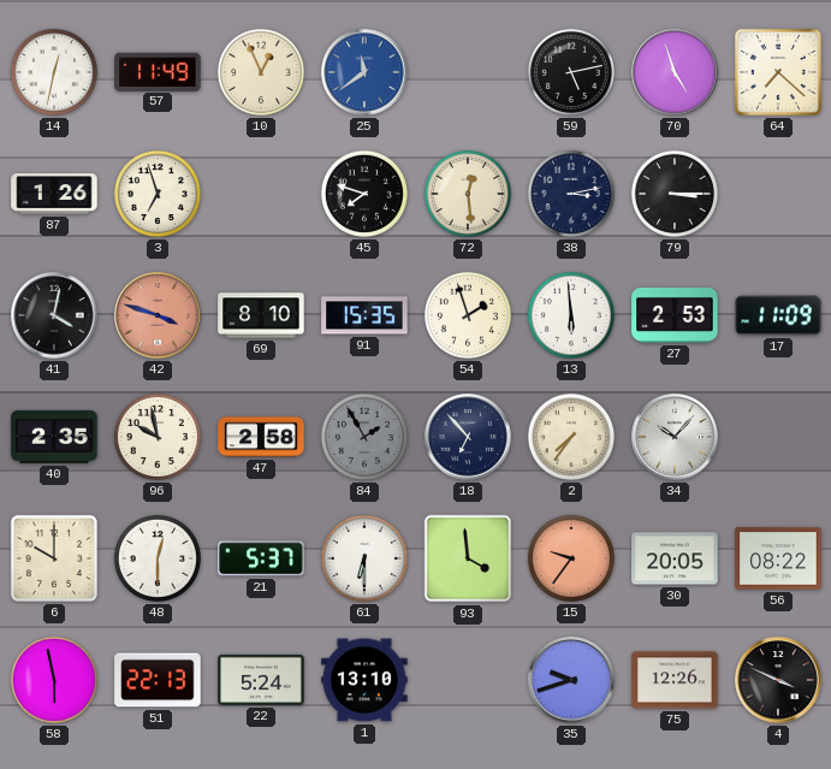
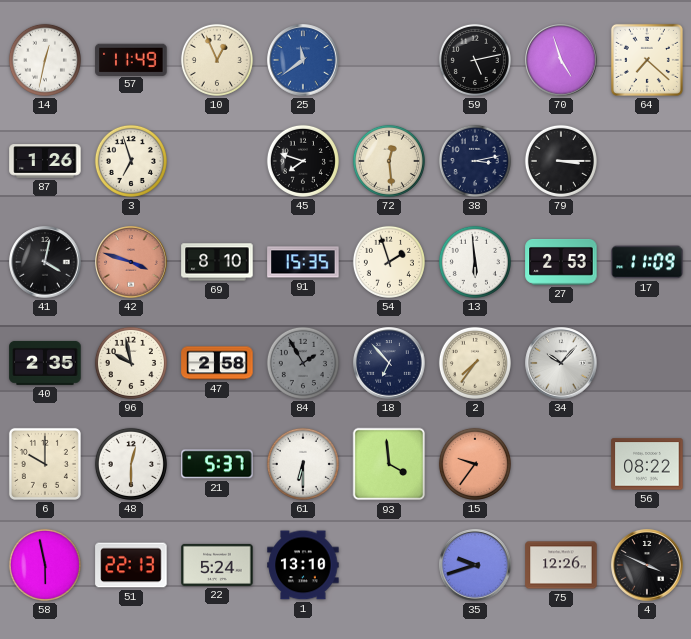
30: 20:05 -> none
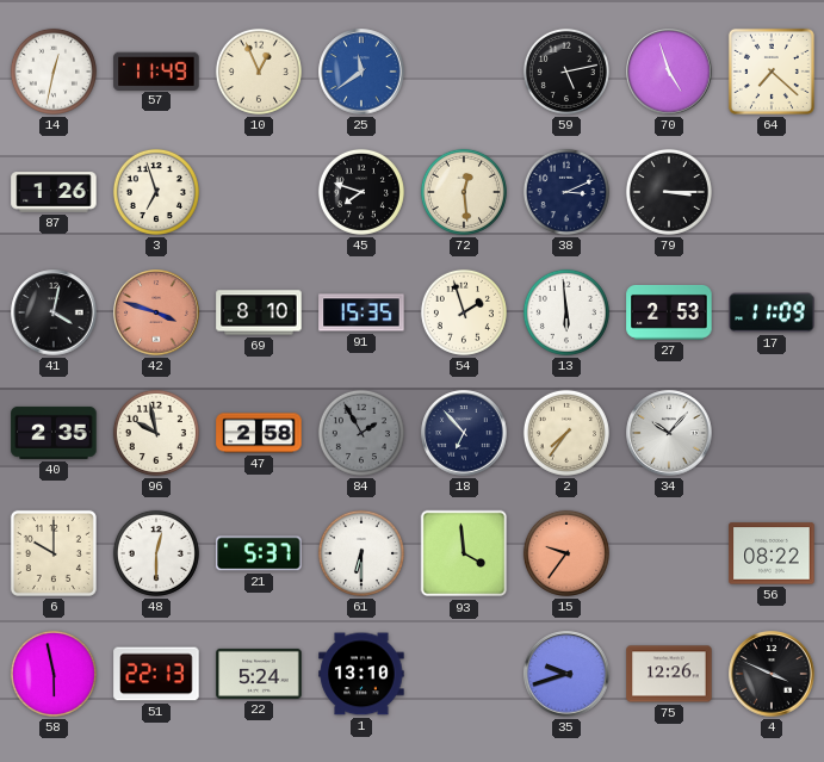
38: 3:13 -> 3:11
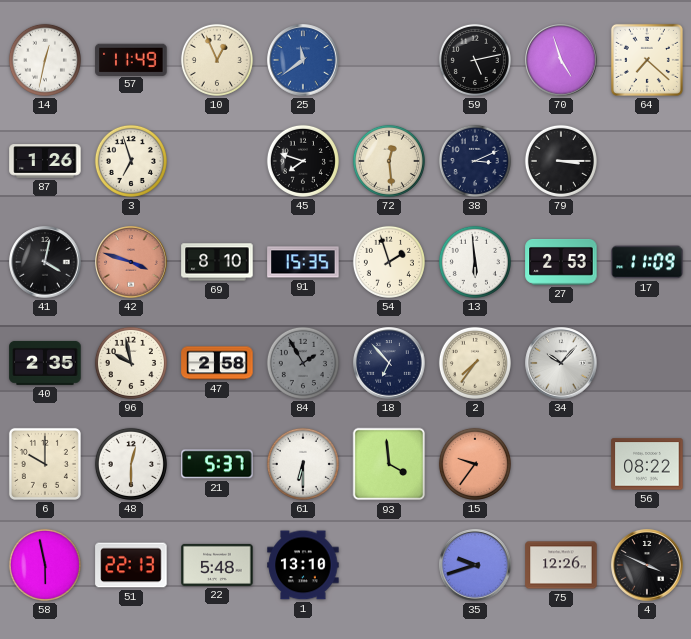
22: 5:24 -> 5:48
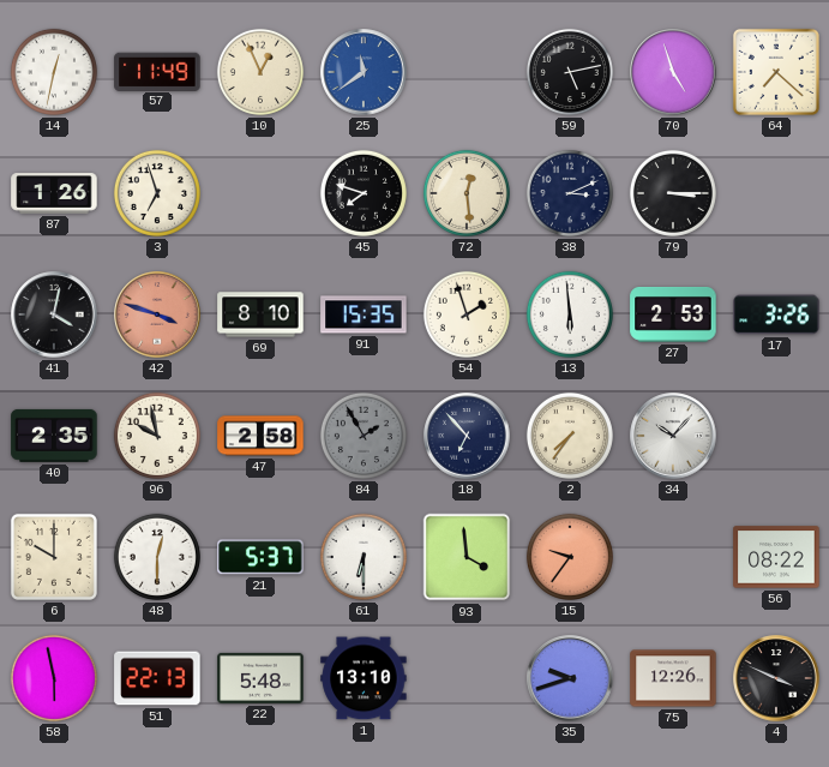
17: 11:09 -> 3:26
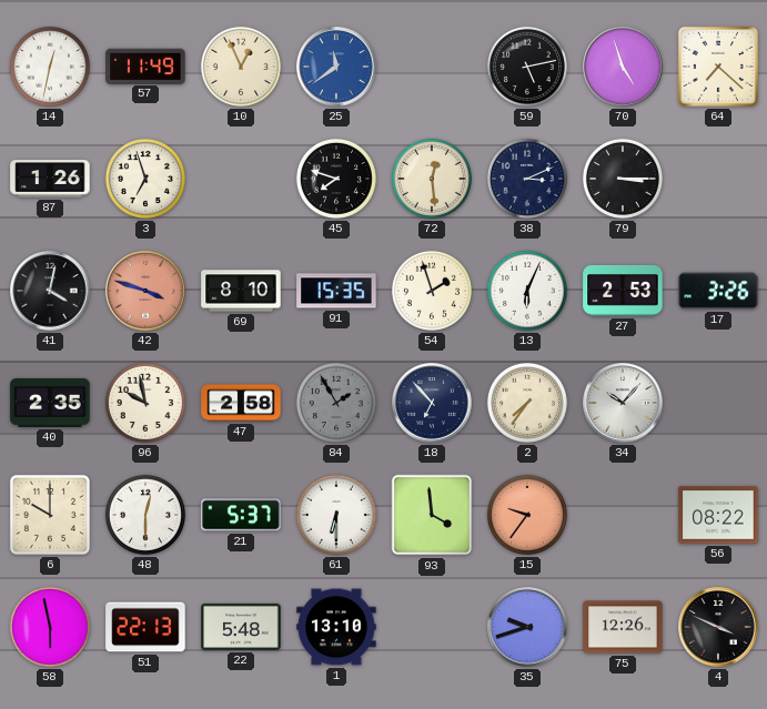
13: 5:59 -> 6:04
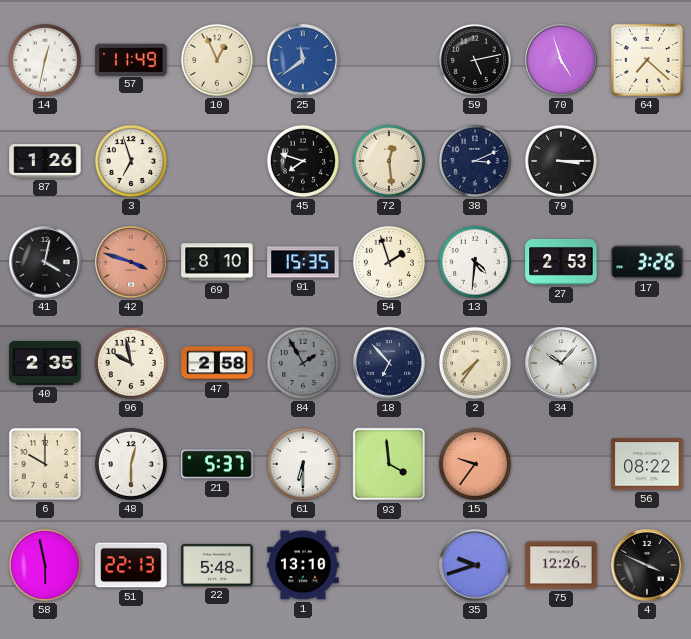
13: 6:04 -> 4:31
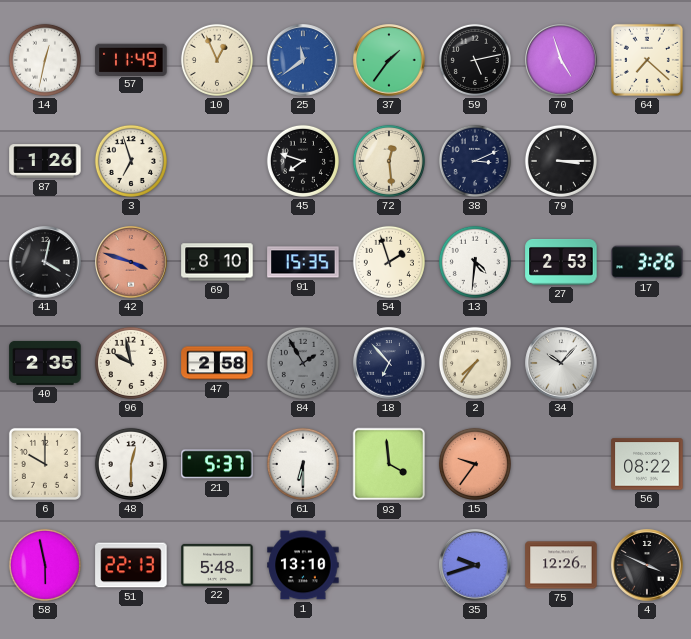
37: none -> 1:36
